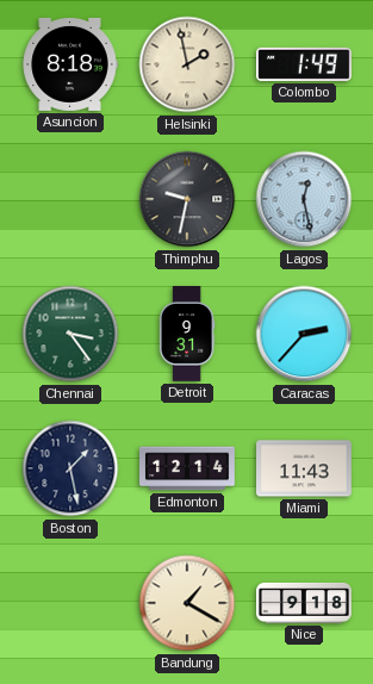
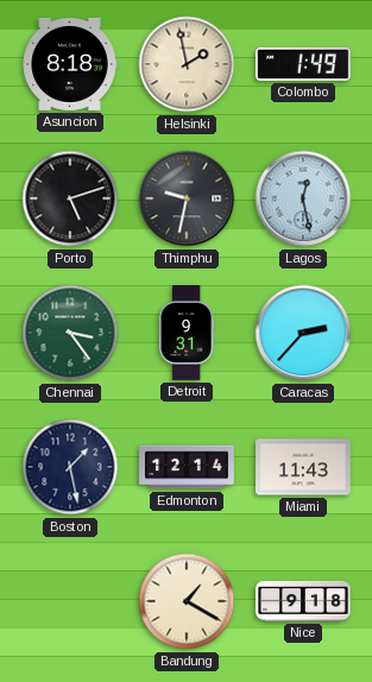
Porto: none -> 5:12
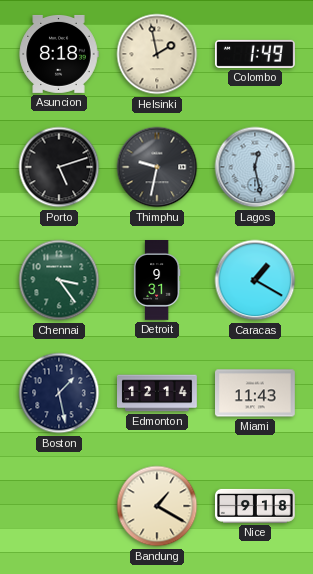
Caracas: 2:37 -> 1:20
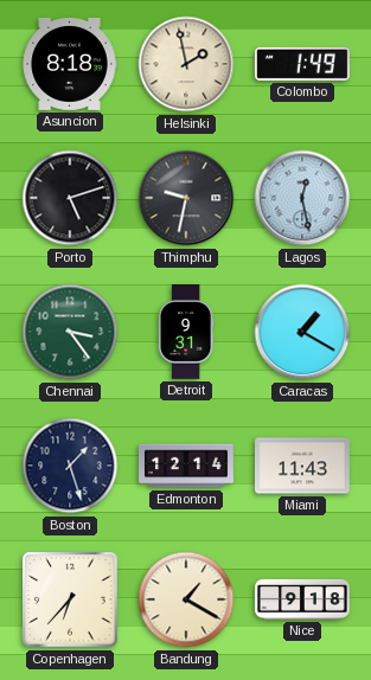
Boston: 1:28 -> 1:27
Copenhagen: none -> 6:37
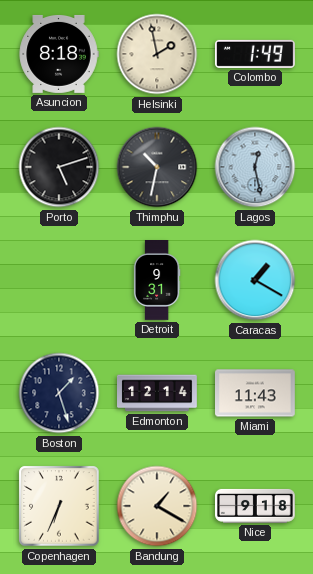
Thimphu: 9:32 -> 10:32
Chennai: 3:24 -> none
Copenhagen: 6:37 -> 6:34
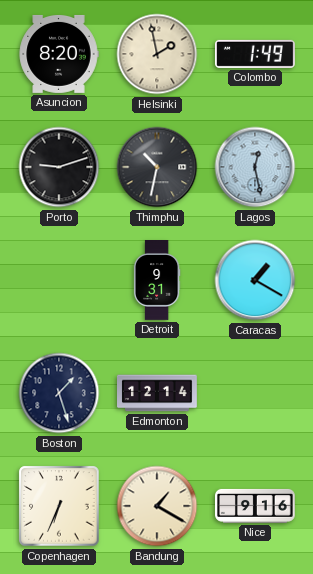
Asuncion: 8:18 -> 8:20
Porto: 5:12 -> 9:12
Miami: 11:43 -> none
Nice: 9:18 -> 9:16
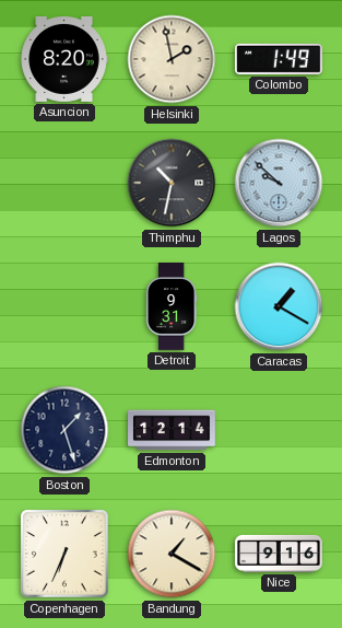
Porto: 9:12 -> none
Lagos: 12:28 -> 9:52
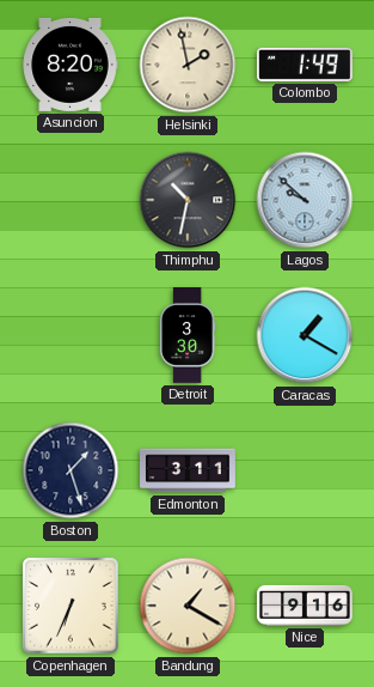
Detroit: 9:31 -> 3:30
Edmonton: 12:14 -> 3:11
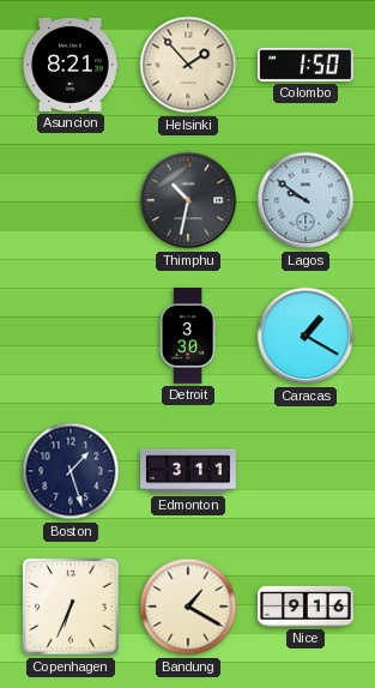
Asuncion: 8:20 -> 8:21
Helsinki: 1:58 -> 1:53
Colombo: 1:49 -> 1:50
Lagos: 9:52 -> 9:51
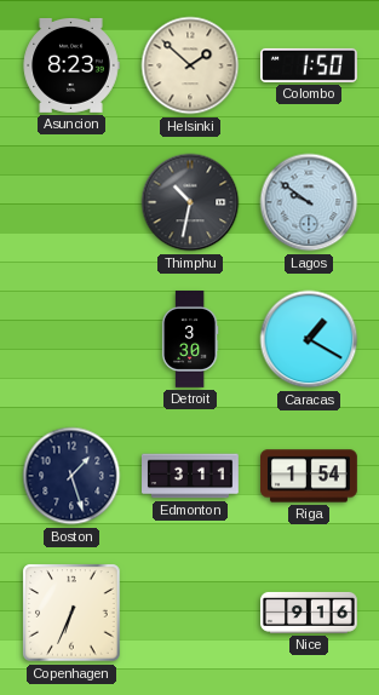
Asuncion: 8:21 -> 8:23
Helsinki: 1:53 -> 1:52
Riga: none -> 1:54
Bandung: 1:20 -> none
